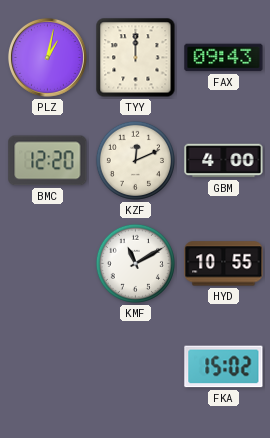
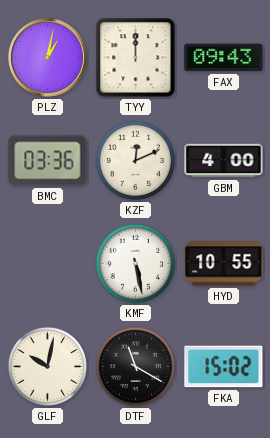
BMC: 12:20 -> 03:36
KMF: 11:10 -> 5:28
GLF: none -> 10:02
DTF: none -> 11:20
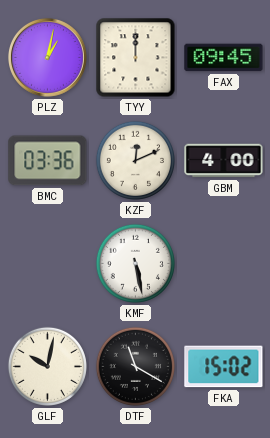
FAX: 09:43 -> 09:45
HYD: 10:55 -> none
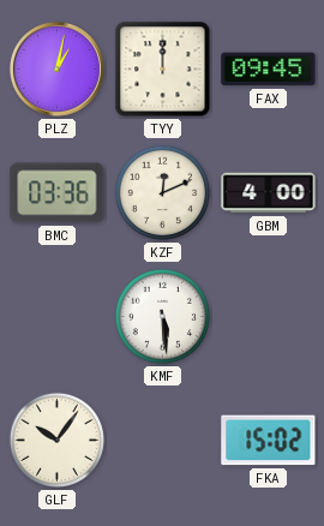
KMF: 5:28 -> 5:29
GLF: 10:02 -> 10:06
DTF: 11:20 -> none
